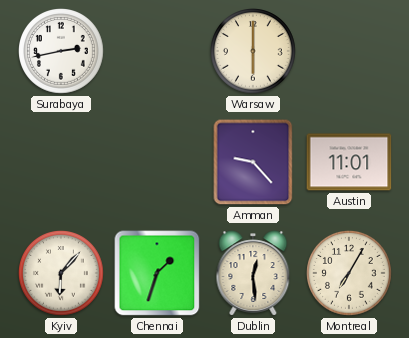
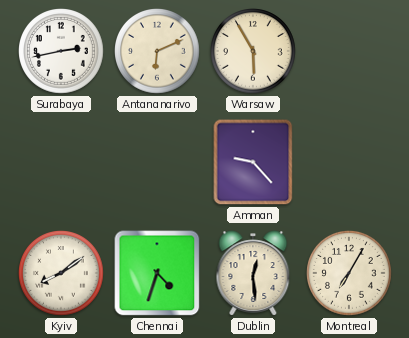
Antananarivo: none -> 6:11
Warsaw: 6:00 -> 5:55
Austin: 11:01 -> none
Kyiv: 6:07 -> 8:09
Chennai: 1:33 -> 4:33
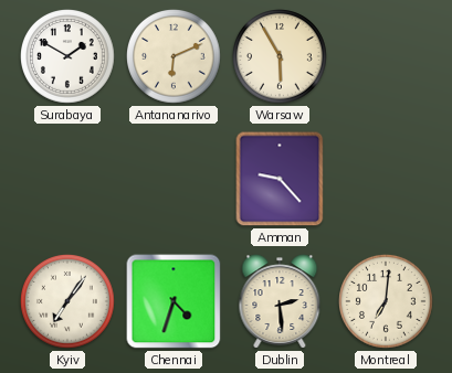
Surabaya: 2:43 -> 1:50
Kyiv: 8:09 -> 7:06
Dublin: 12:29 -> 2:29
Montreal: 7:05 -> 7:01
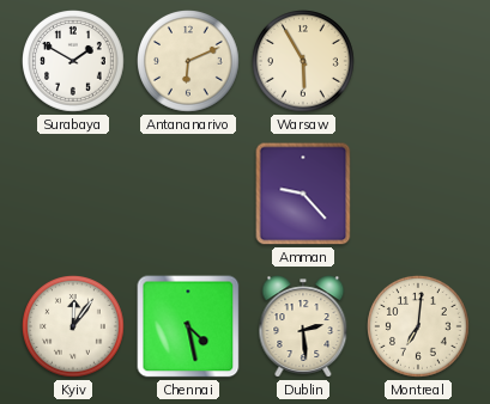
Kyiv: 7:06 -> 12:06
Chennai: 4:33 -> 4:28
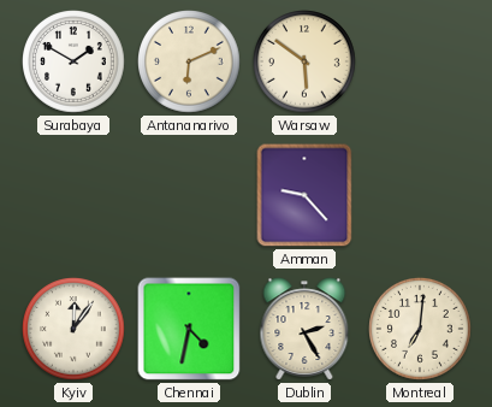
Warsaw: 5:55 -> 5:51
Chennai: 4:28 -> 4:32
Dublin: 2:29 -> 2:25
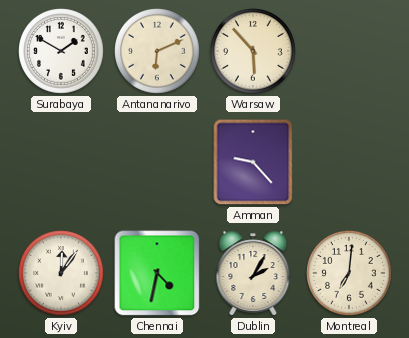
Warsaw: 5:51 -> 5:53
Dublin: 2:25 -> 2:05
